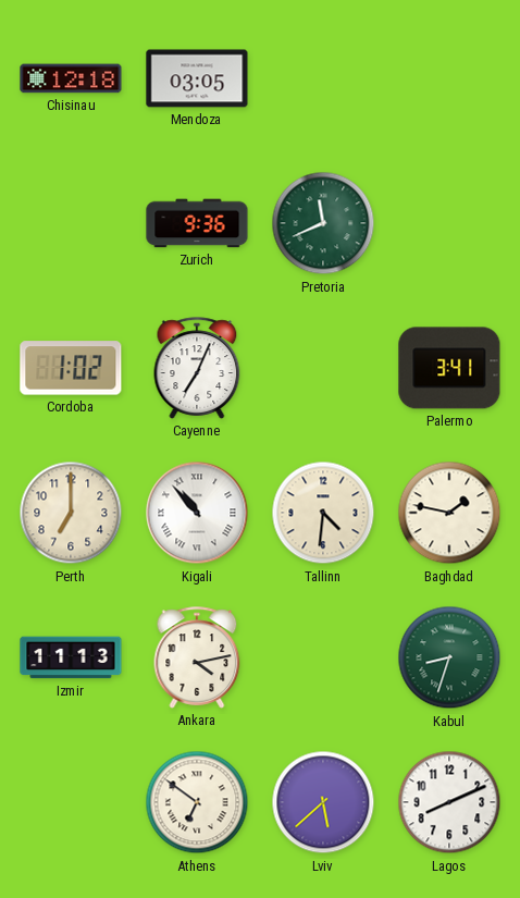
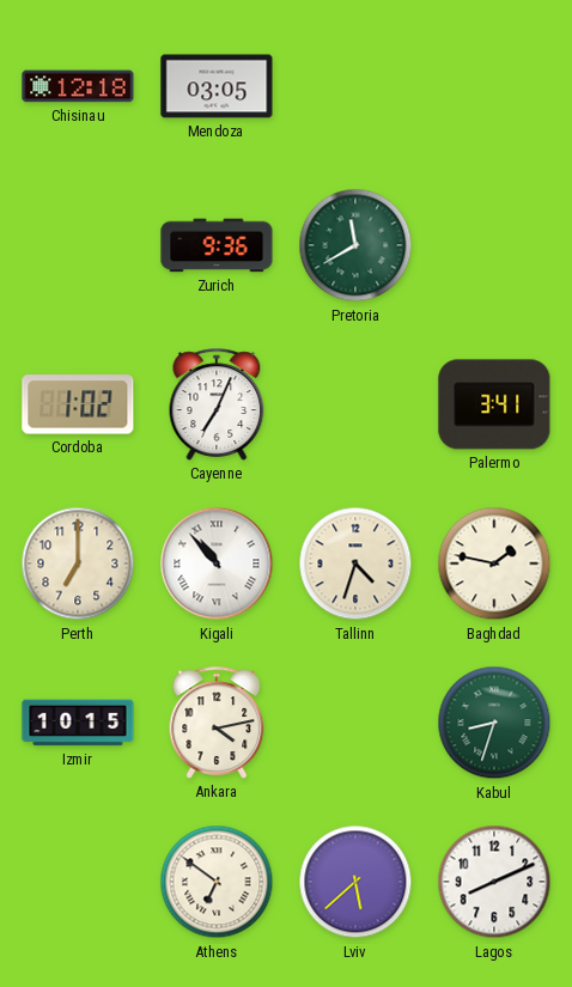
Pretoria: 11:41 -> 11:40
Tallinn: 4:31 -> 4:33
Izmir: 11:13 -> 10:15
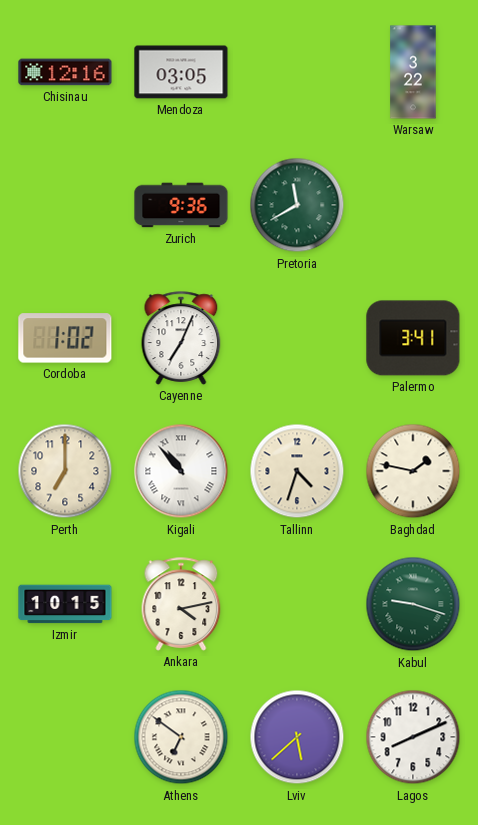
Chisinau: 12:18 -> 12:16
Warsaw: none -> 3:22
Kabul: 8:33 -> 9:18
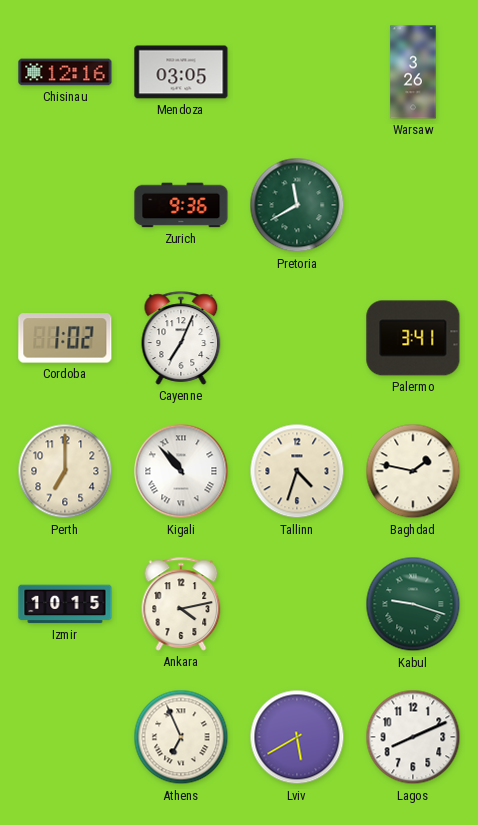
Warsaw: 3:22 -> 3:26
Athens: 6:51 -> 6:56
Lviv: 5:38 -> 5:40
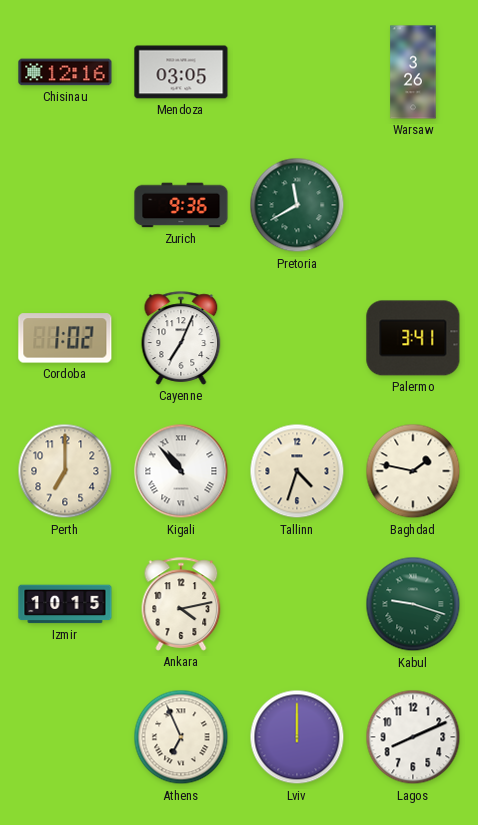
Lviv: 5:40 -> 12:00
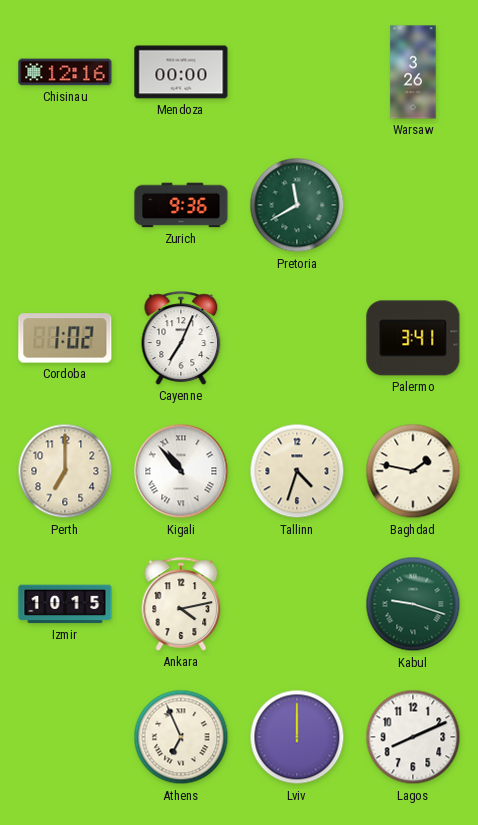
Mendoza: 03:05 -> 00:00
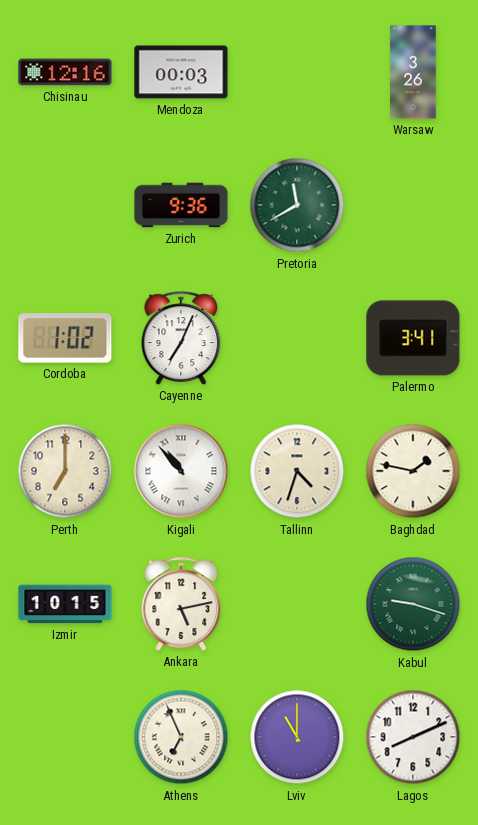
Mendoza: 00:00 -> 00:03
Ankara: 4:13 -> 5:13
Lviv: 12:00 -> 11:00
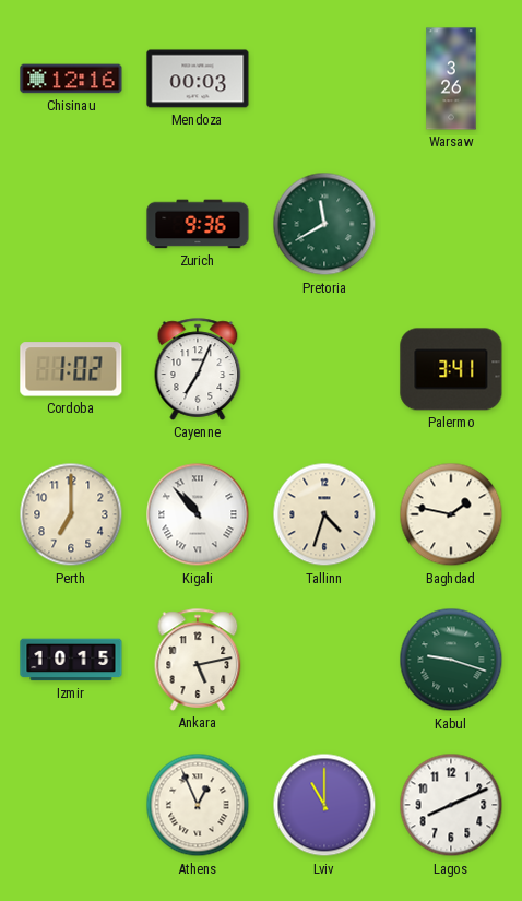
Athens: 6:56 -> 12:56
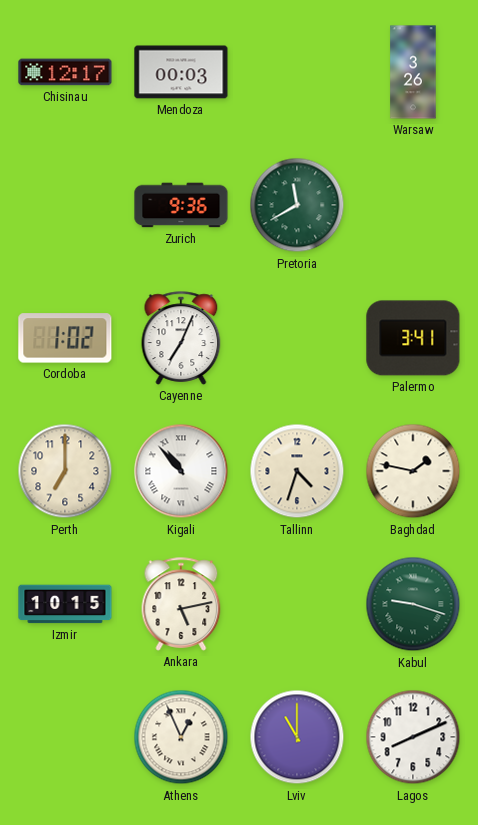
Chisinau: 12:16 -> 12:17
